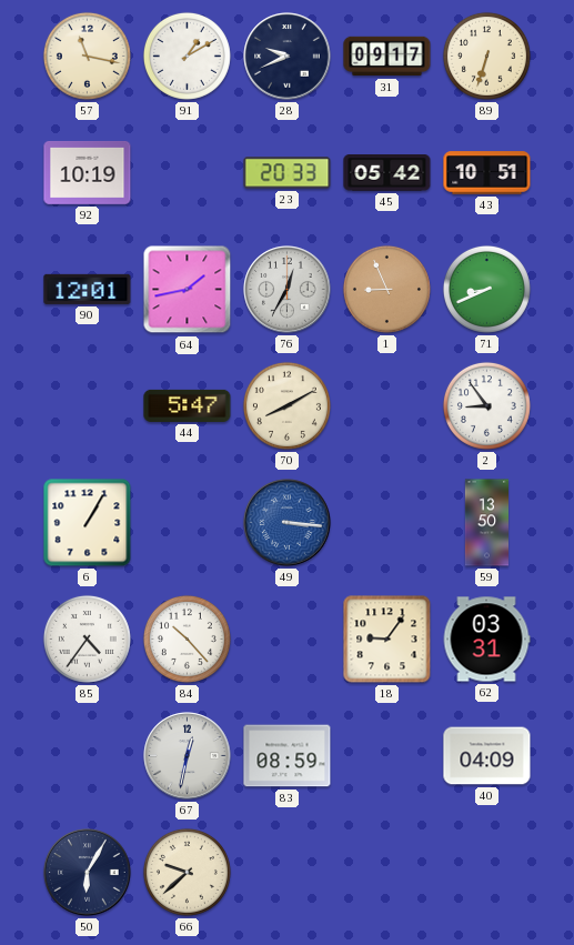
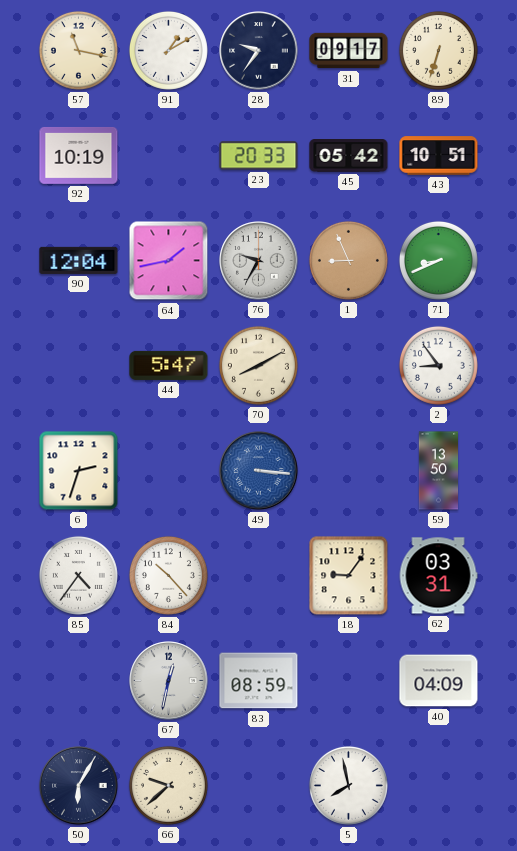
28: 9:41 -> 9:36
90: 12:01 -> 12:04
76: 12:35 -> 9:35
6: 1:05 -> 2:33
5: none -> 7:58
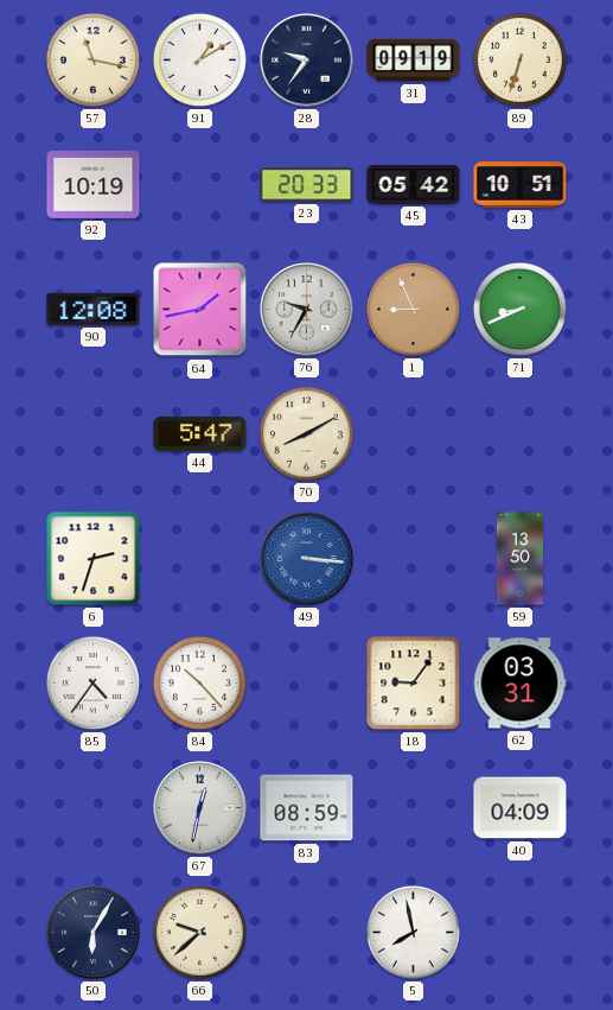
31: 09:17 -> 09:19
90: 12:04 -> 12:08
2: 8:54 -> none
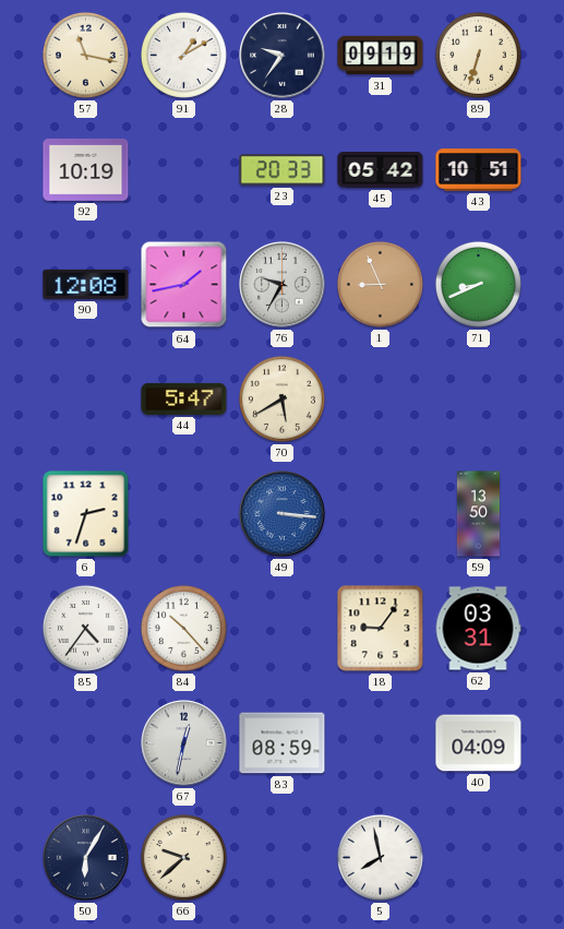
70: 8:10 -> 5:40
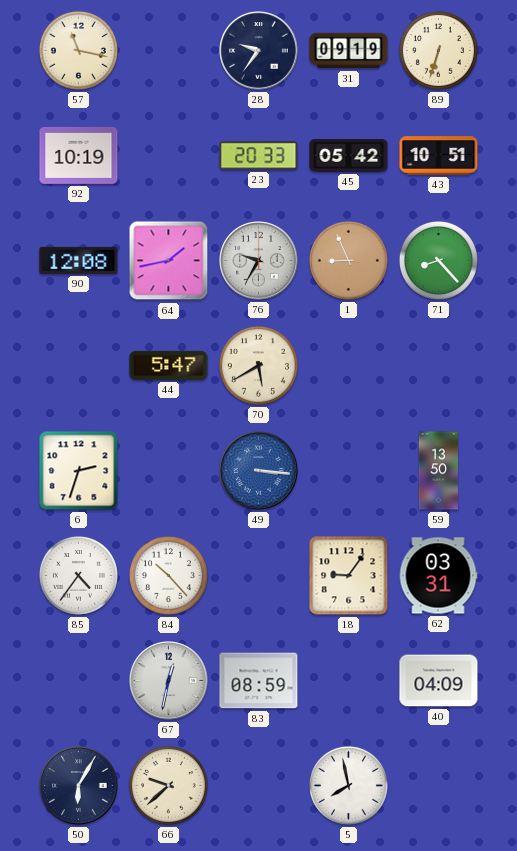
91: 1:10 -> none
71: 8:41 -> 8:23
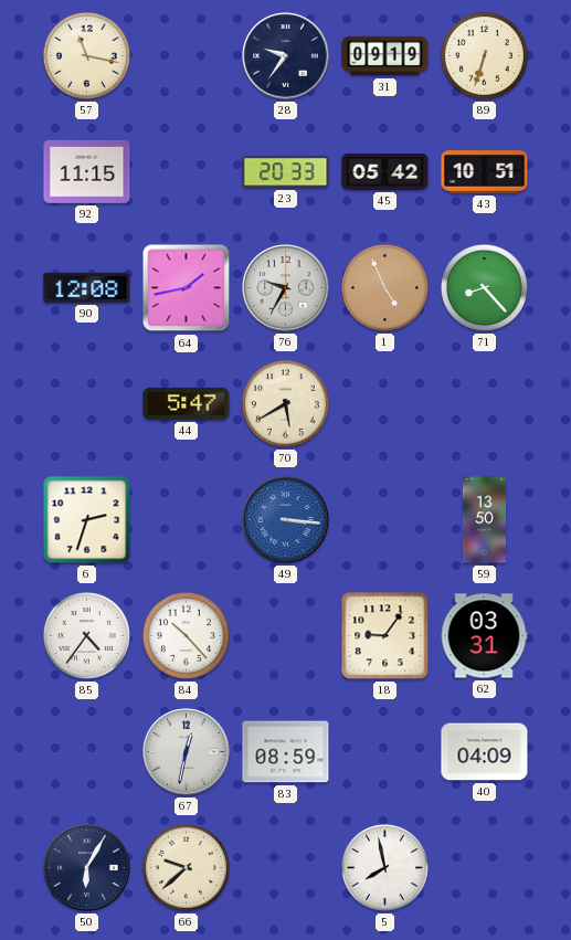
92: 10:19 -> 11:15
1: 8:56 -> 4:56
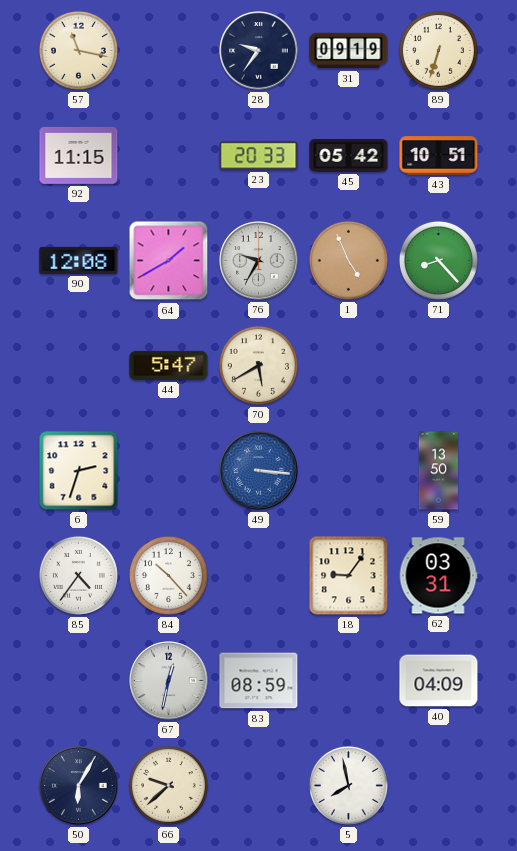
64: 1:43 -> 1:40
